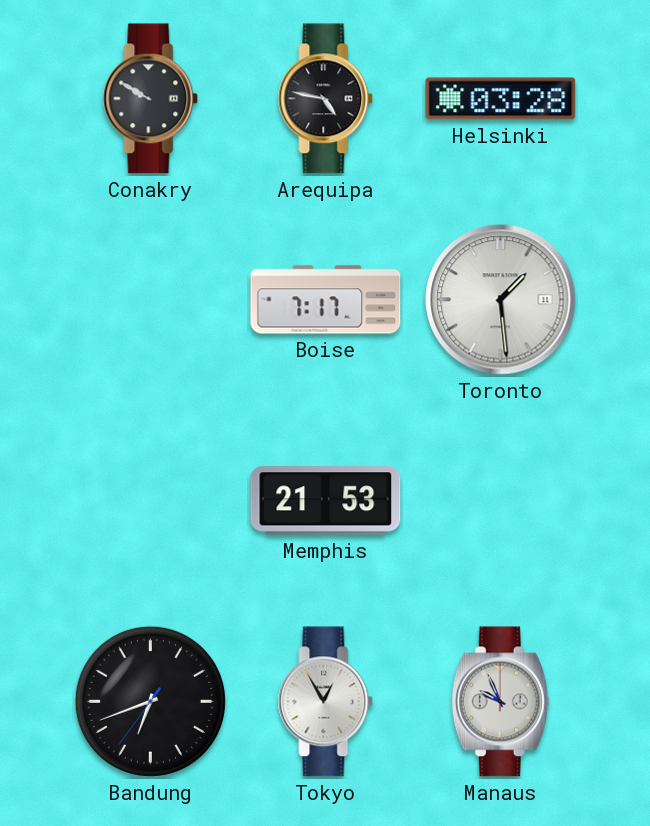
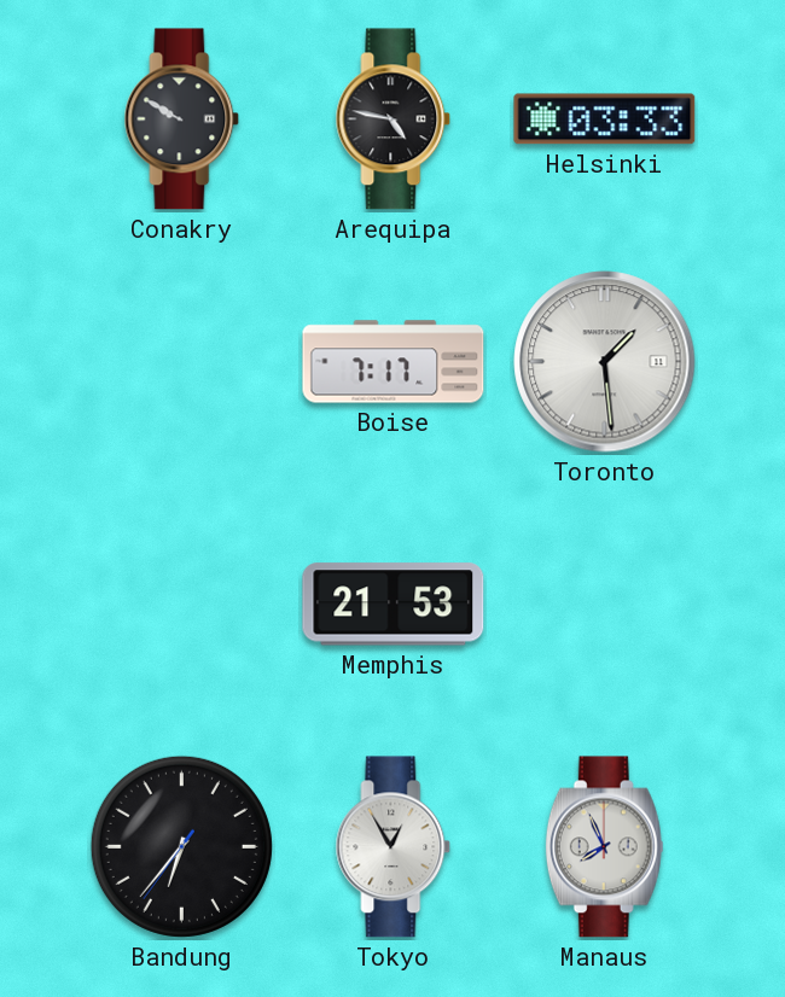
Helsinki: 03:28 -> 03:33
Bandung: 6:41 -> 6:36
Manaus: 9:56 -> 7:56
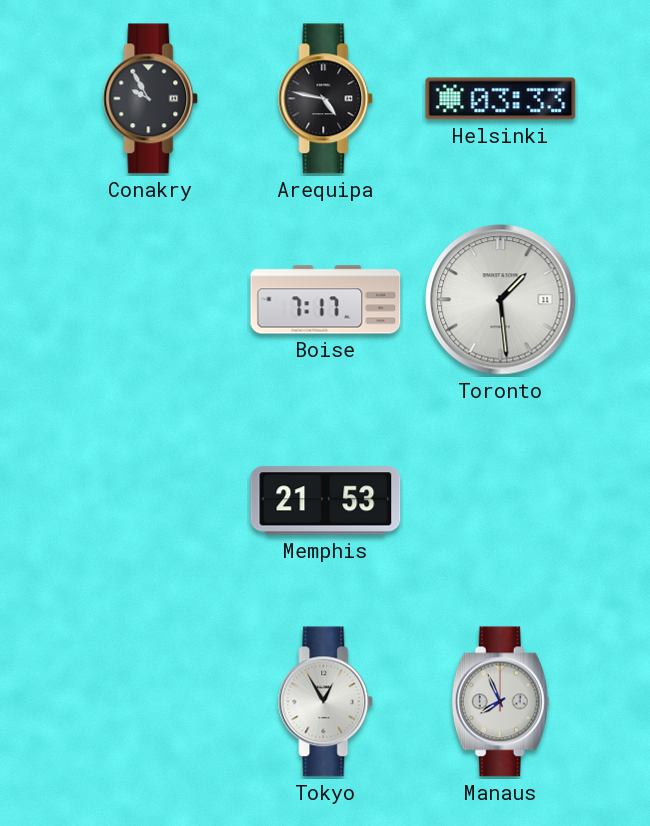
Conakry: 9:50 -> 9:55
Bandung: 6:36 -> none
